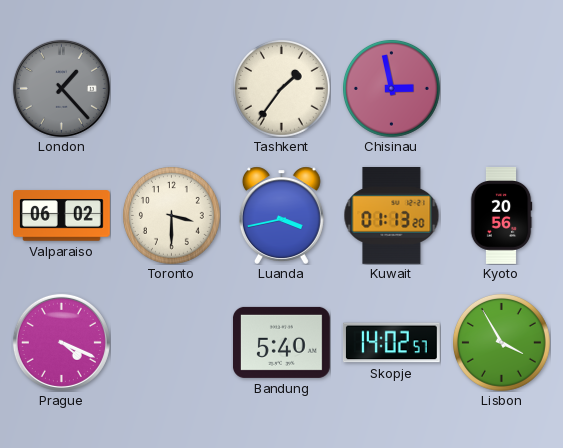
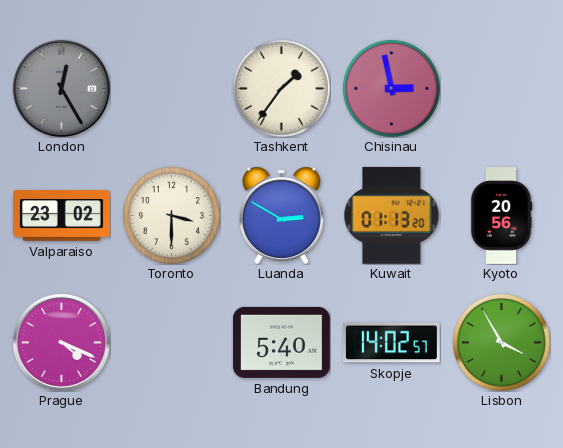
London: 1:23 -> 12:25
Valparaiso: 06:02 -> 23:02
Luanda: 3:43 -> 2:50
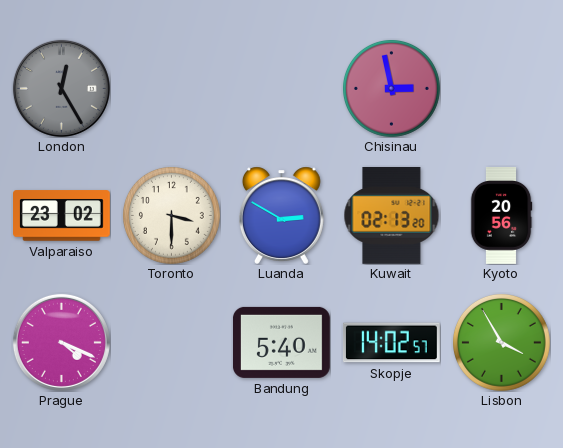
Tashkent: 1:36 -> none
Kuwait: 01:13 -> 02:13
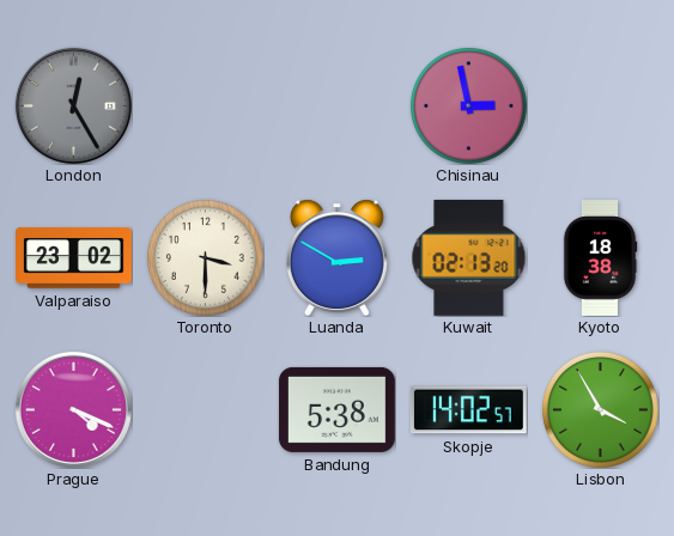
Kyoto: 20:56 -> 18:38
Bandung: 5:40 -> 5:38
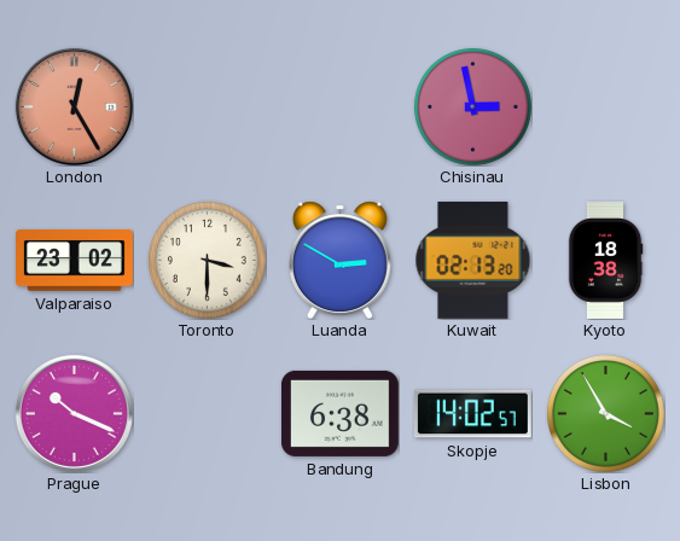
London dial: grey -> salmon
Prague: 4:19 -> 10:19
Bandung: 5:38 -> 6:38
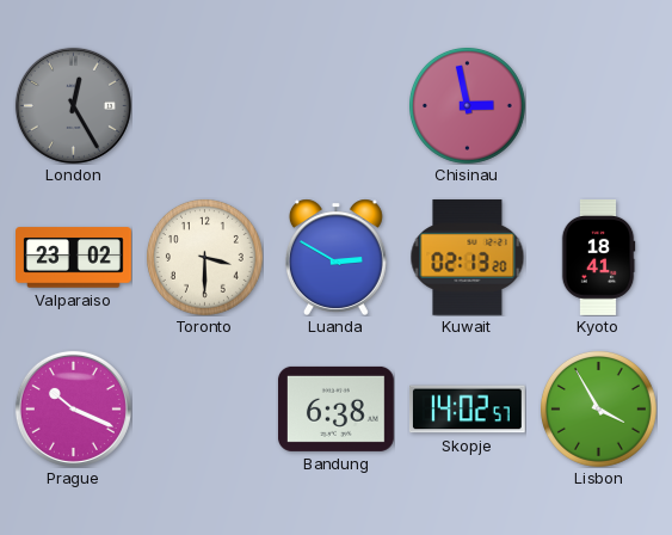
London dial: salmon -> grey
Kyoto: 18:38 -> 18:41
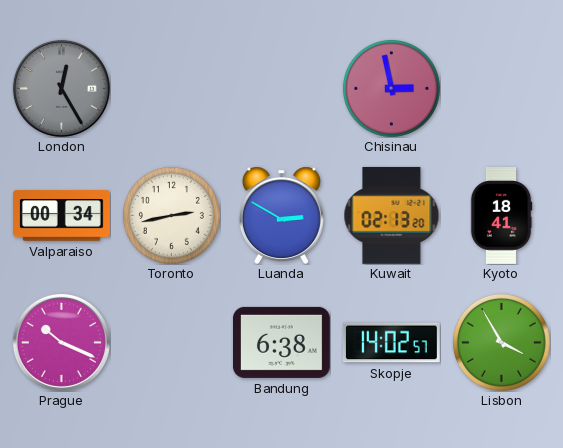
Valparaiso: 23:02 -> 00:34
Toronto: 3:30 -> 2:43
